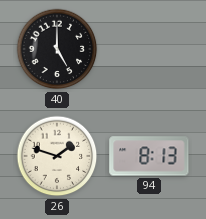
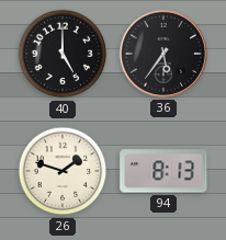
36: none -> 5:36
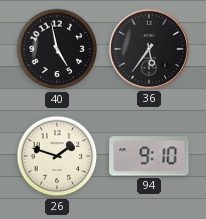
40: 5:00 -> 4:58
94: 8:13 -> 9:10
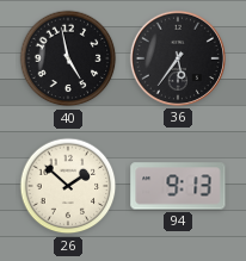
26: 1:48 -> 1:52
94: 9:10 -> 9:13
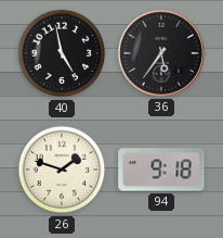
26: 1:52 -> 1:48
94: 9:13 -> 9:18
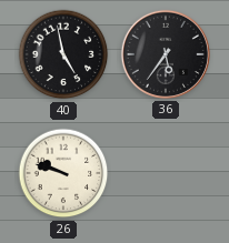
26: 1:48 -> 9:48
94: 9:18 -> none
